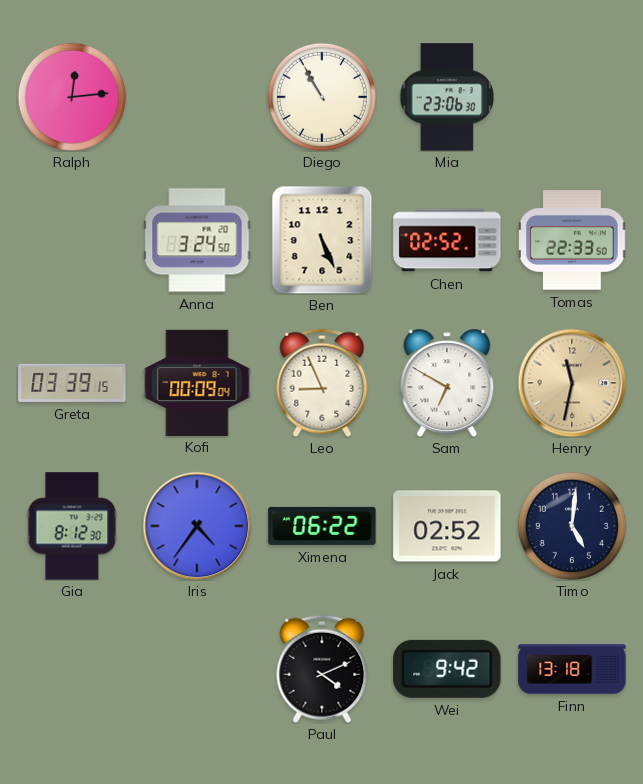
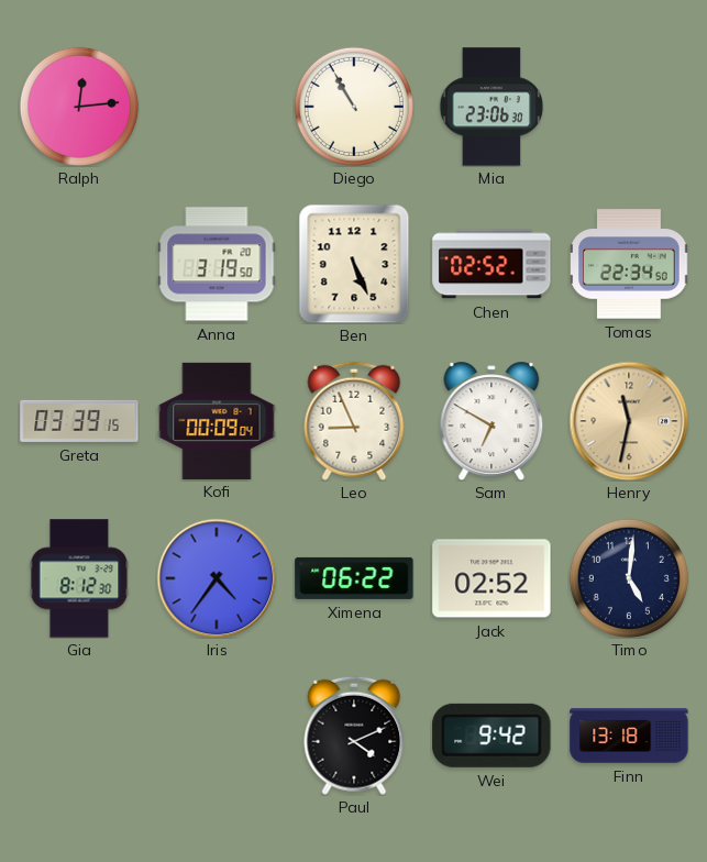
Anna: 3:24 -> 3:19
Tomas: 22:33 -> 22:34
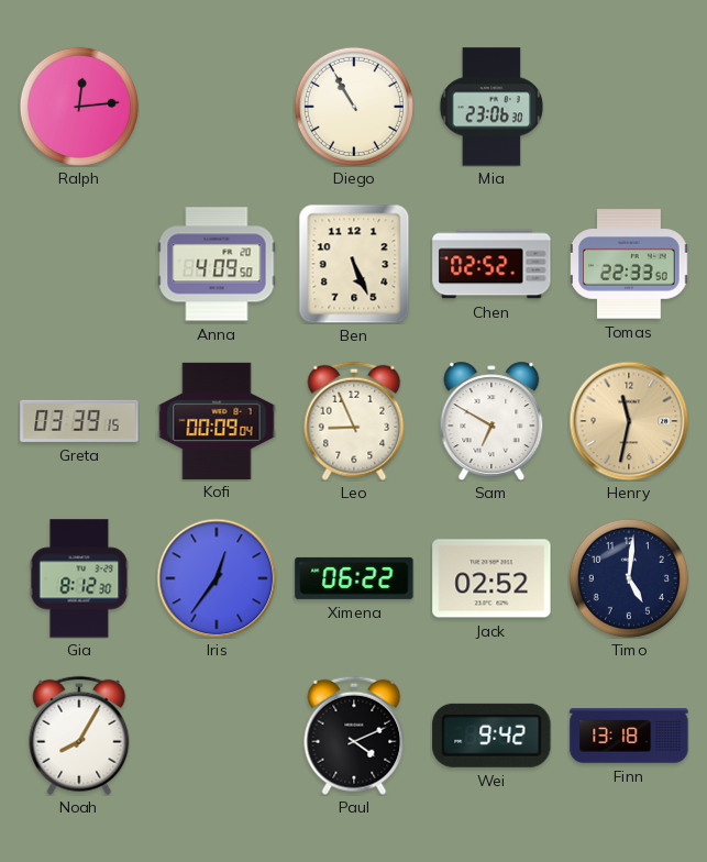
Anna: 3:19 -> 4:09
Tomas: 22:34 -> 22:33
Iris: 4:36 -> 12:36
Noah: none -> 8:05
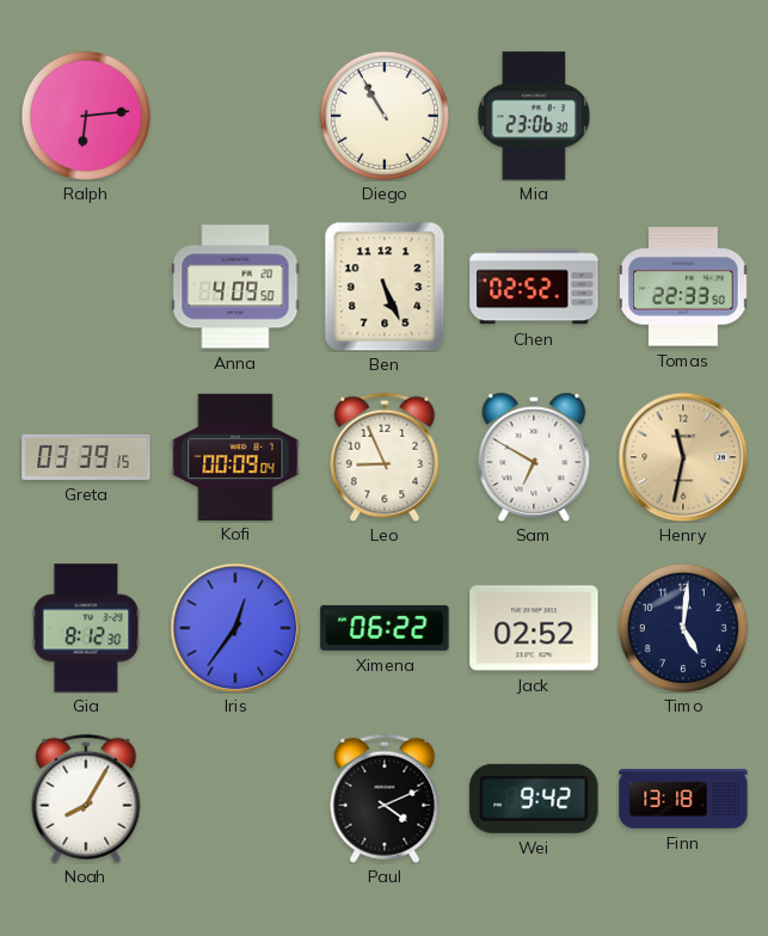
Ralph: 12:14 -> 6:14
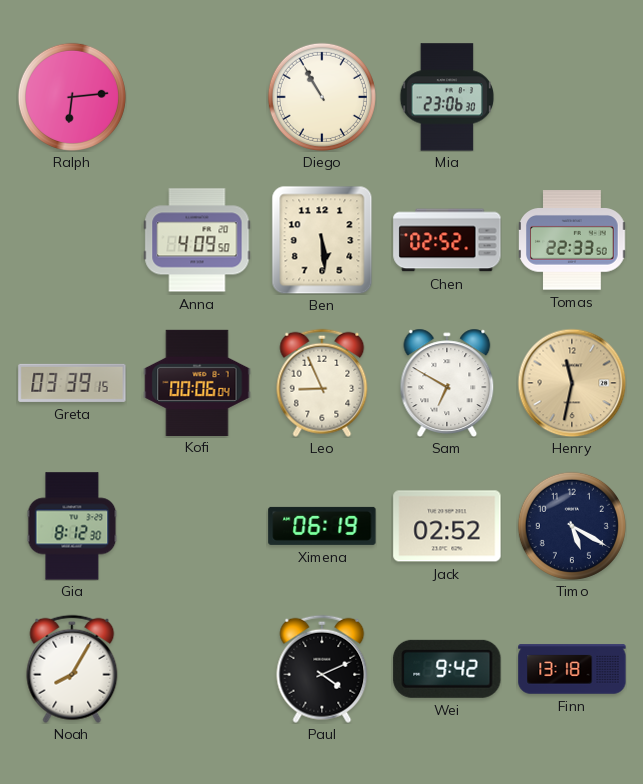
Ben: 5:26 -> 5:29
Kofi: 00:09 -> 00:06
Iris: 12:36 -> none
Ximena: 06:22 -> 06:19
Timo: 5:01 -> 5:20
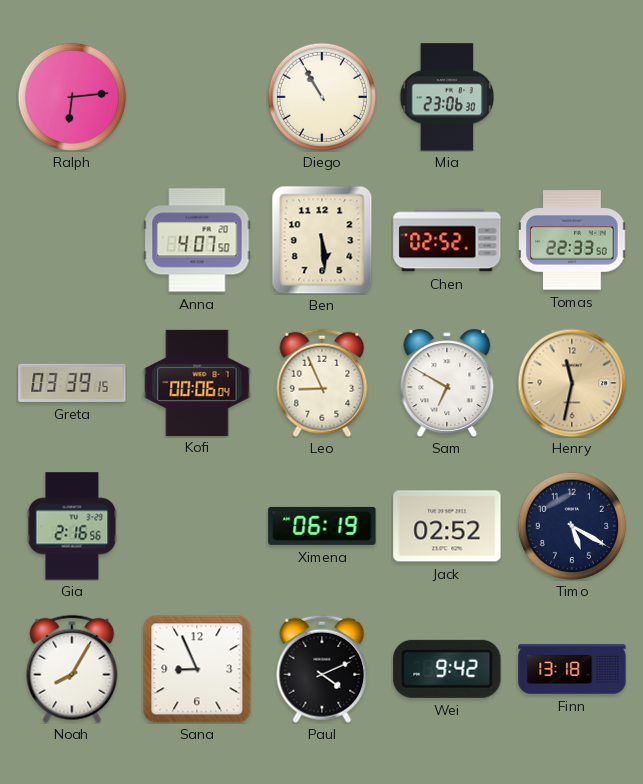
Anna: 4:09 -> 4:07
Gia: 8:12 -> 2:16
Sana: none -> 8:56
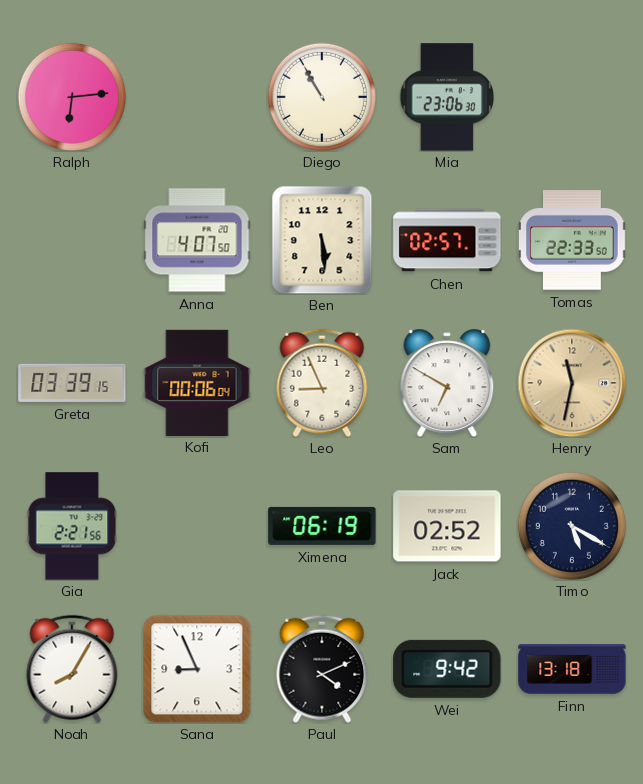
Chen: 02:52 -> 02:57
Gia: 2:16 -> 2:21
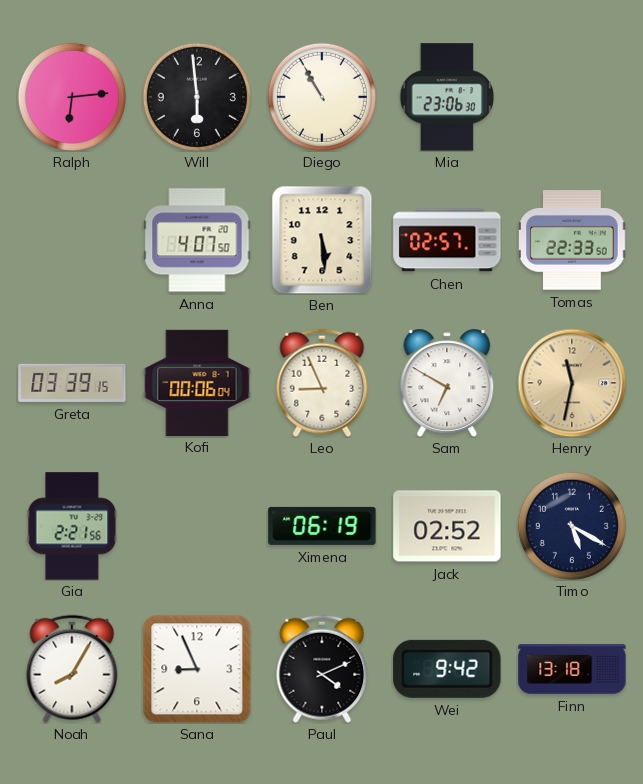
Will: none -> 5:59
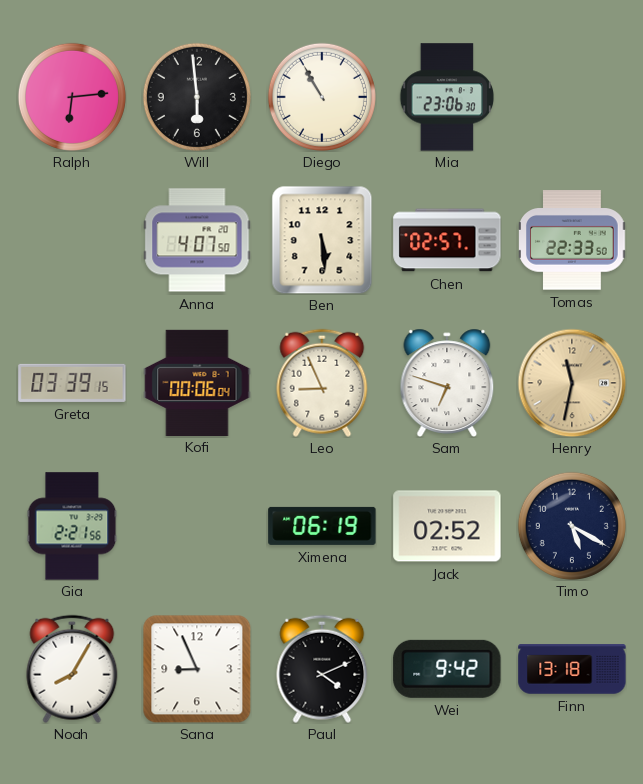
Sam: 6:50 -> 6:48
